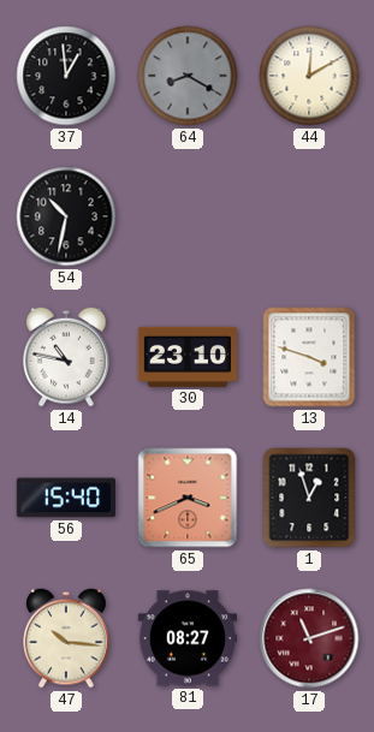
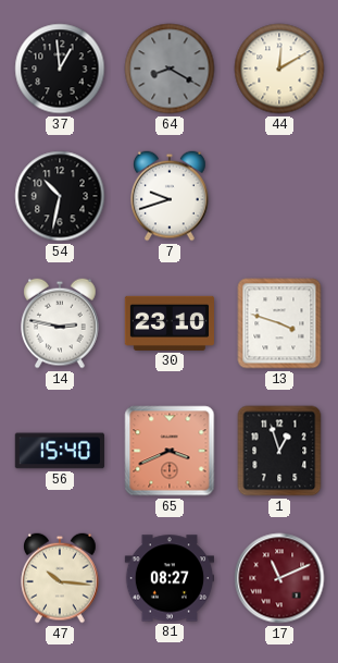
7: none -> 9:42
14: 10:47 -> 2:47
17: 11:12 -> 11:11
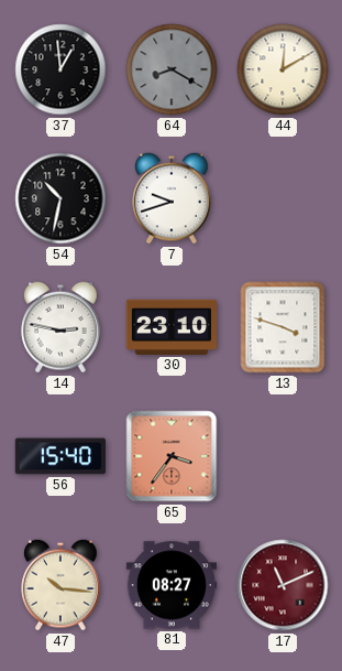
65: 3:41 -> 3:36
1: 12:57 -> none
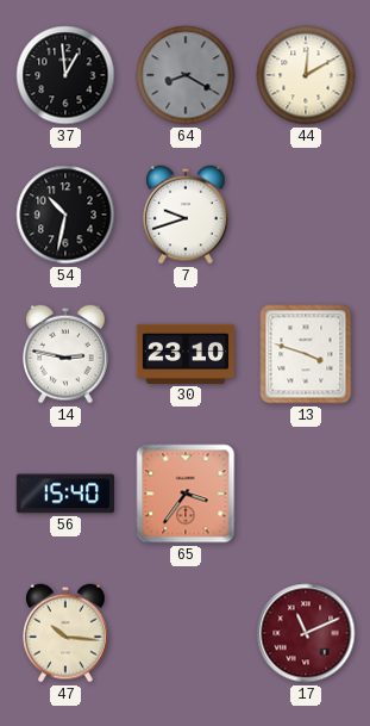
81: 08:27 -> none
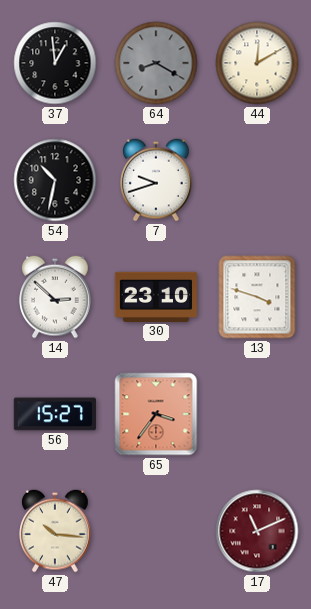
14: 2:47 -> 2:52
56: 15:40 -> 15:27
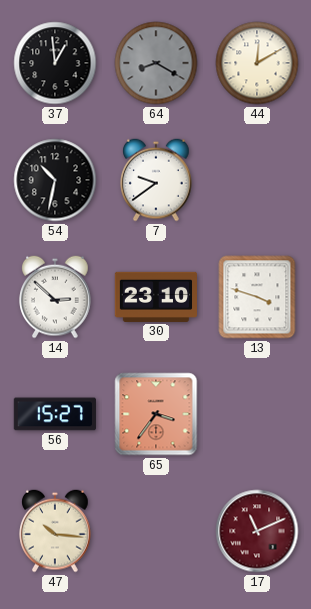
7: 9:42 -> 9:39
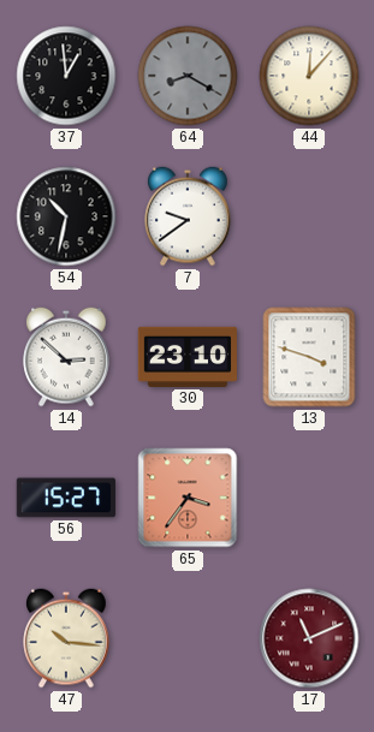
44: 12:10 -> 12:07
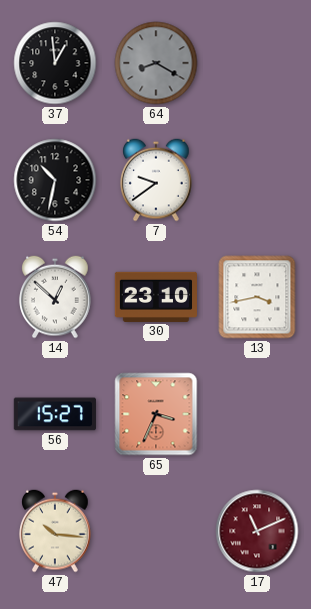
44: 12:07 -> none
14: 2:52 -> 12:52
13: 3:48 -> 3:43
65: 3:36 -> 3:34
